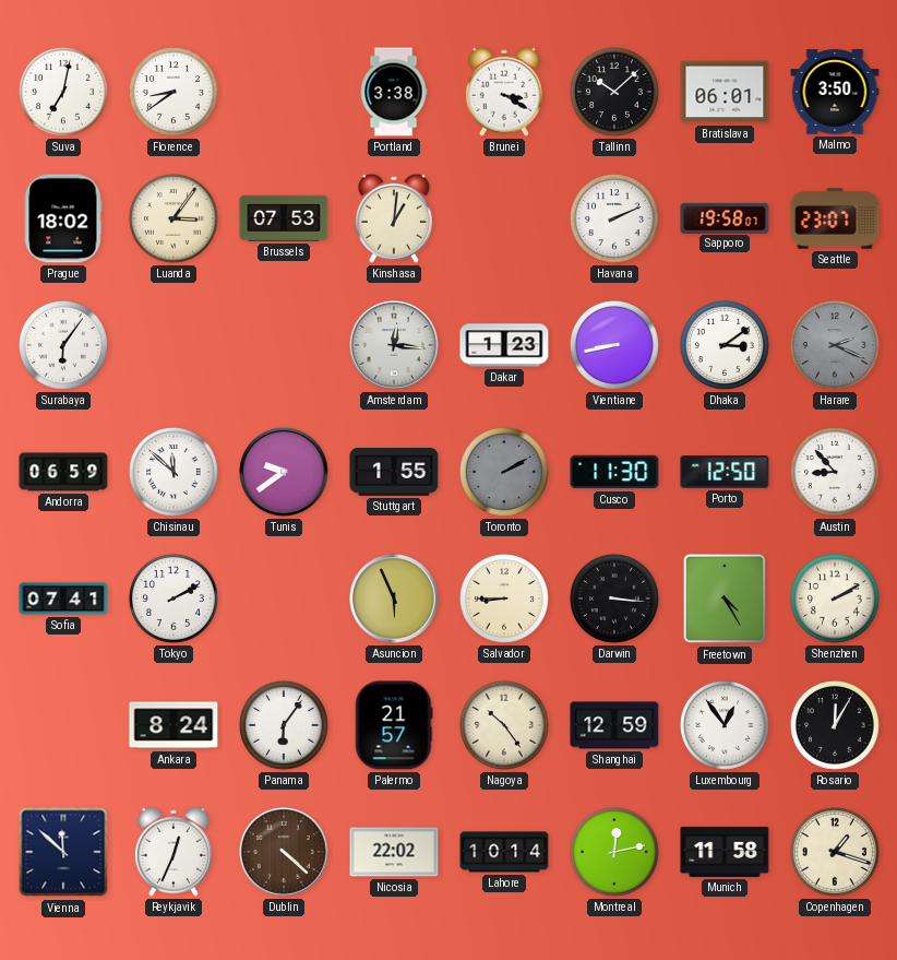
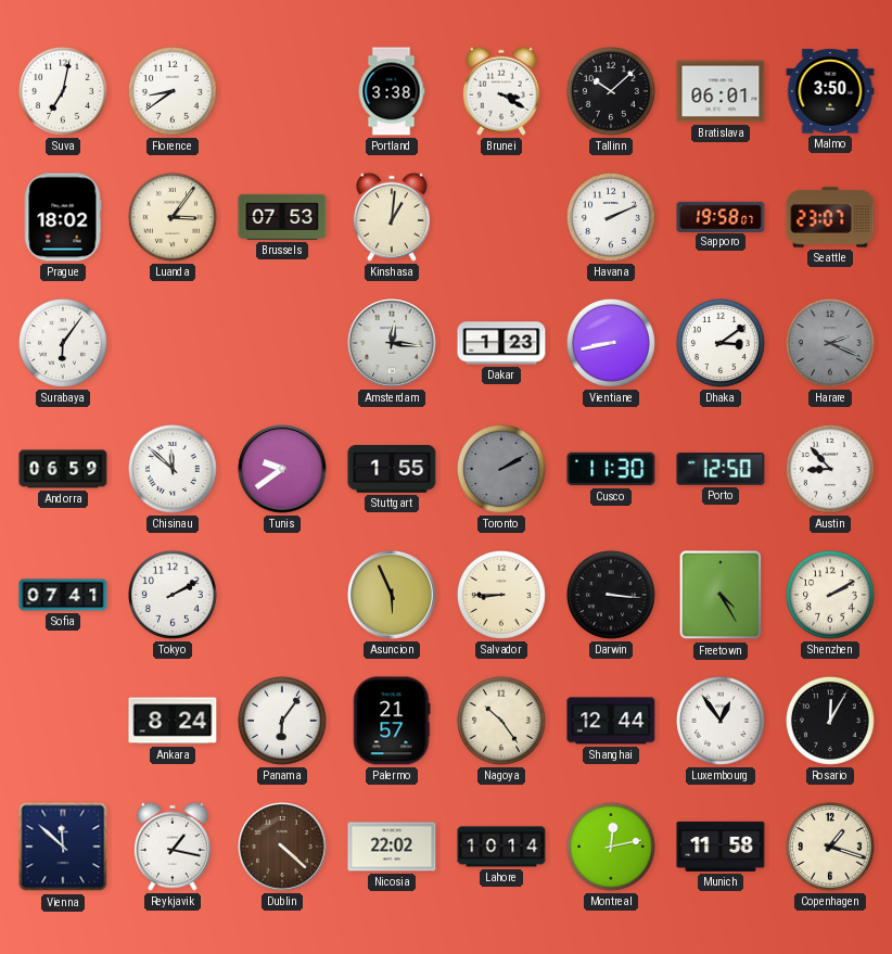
Shanghai: 12:59 -> 12:44
Reykjavik: 12:34 -> 1:17
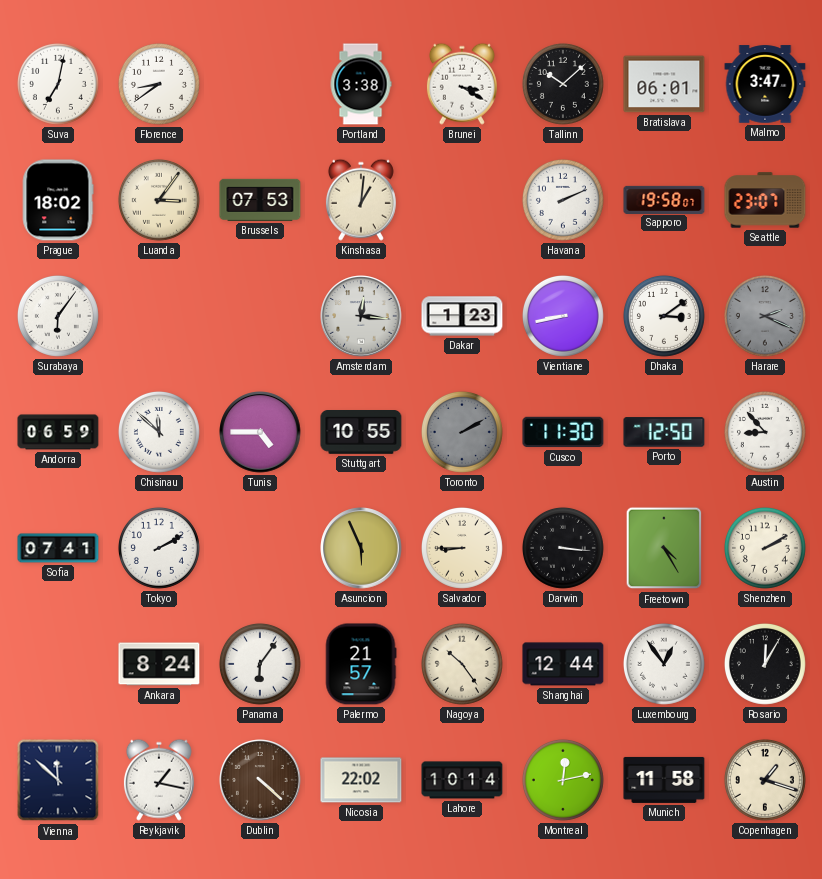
Malmo: 3:50 -> 3:47
Tunis: 9:39 -> 4:45
Stuttgart: 1:55 -> 10:55
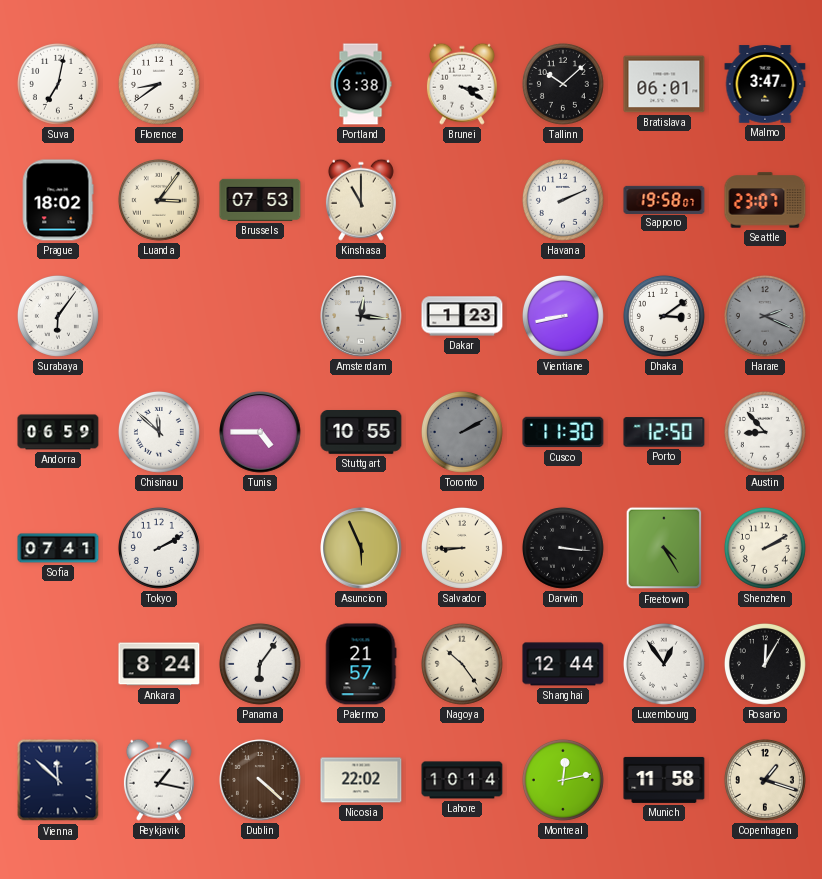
Kinshasa: 1:01 -> 11:00
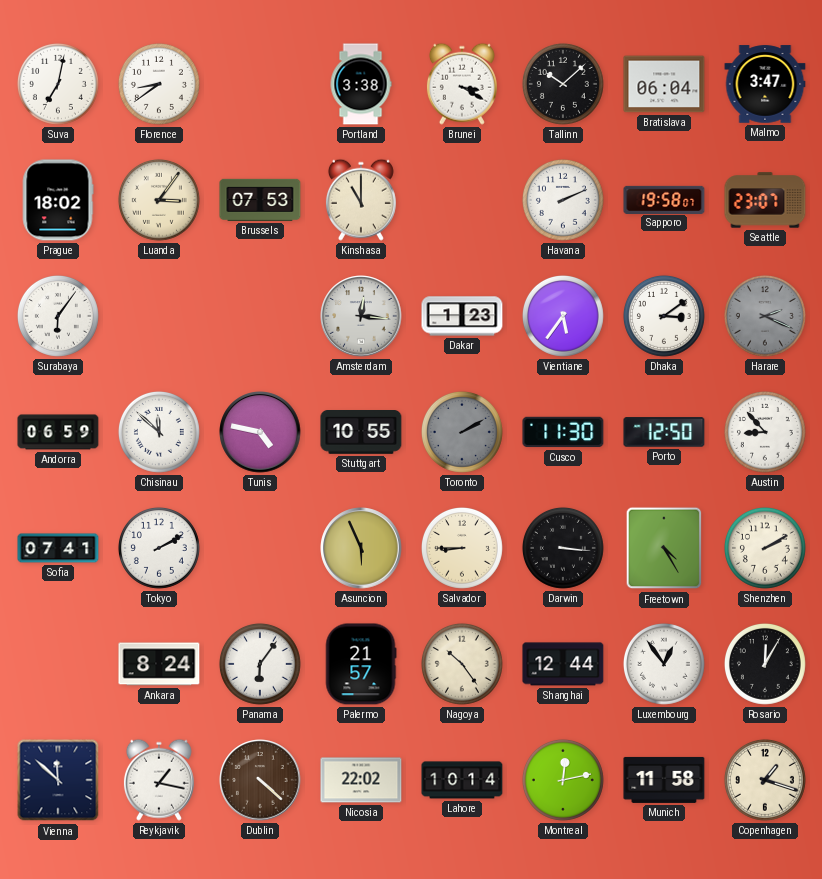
Bratislava: 06:01 -> 06:04
Vientiane: 8:43 -> 5:36
Tunis: 4:45 -> 4:47
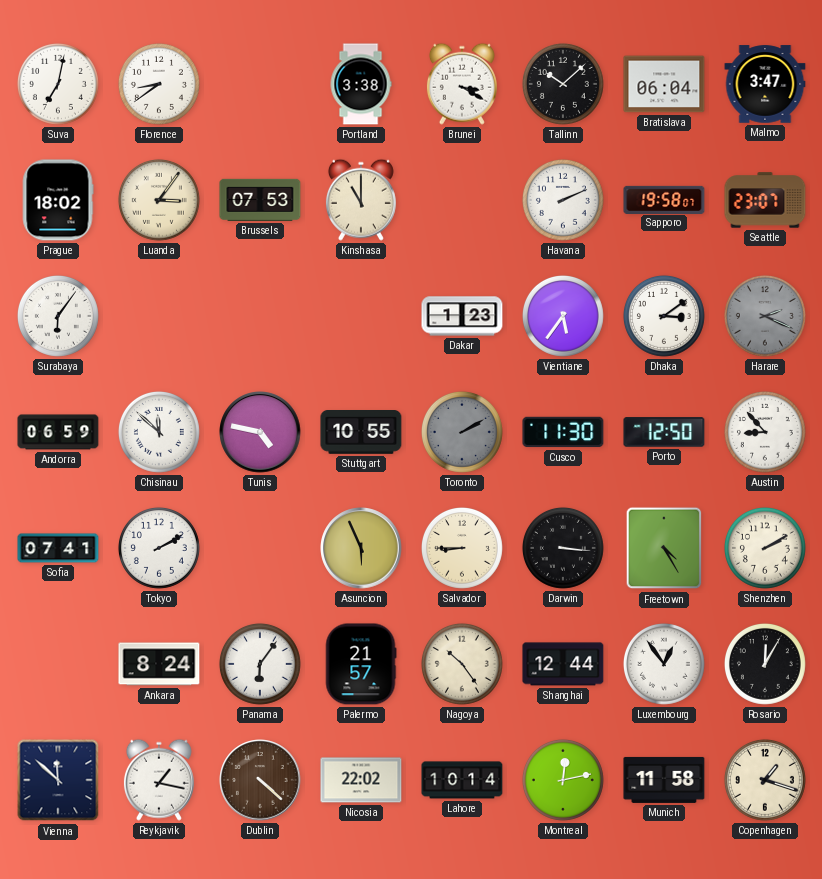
Amsterdam: 12:16 -> none
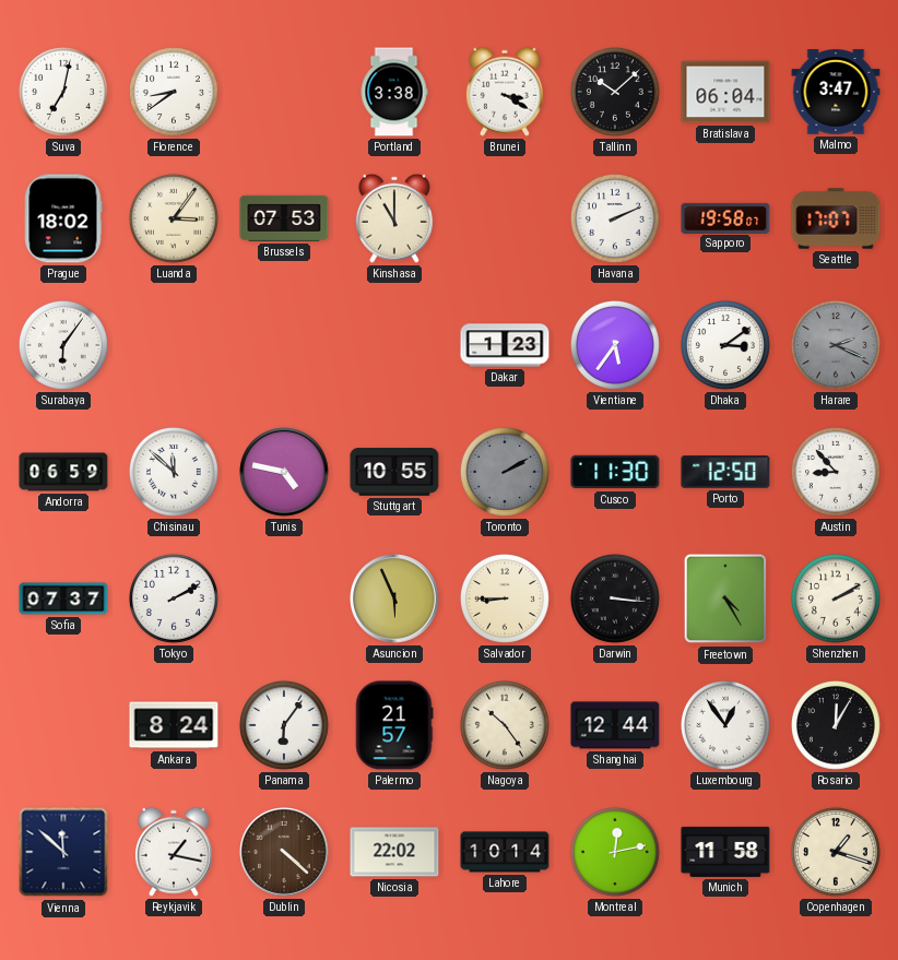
Seattle: 23:07 -> 17:07
Sofia: 07:41 -> 07:37
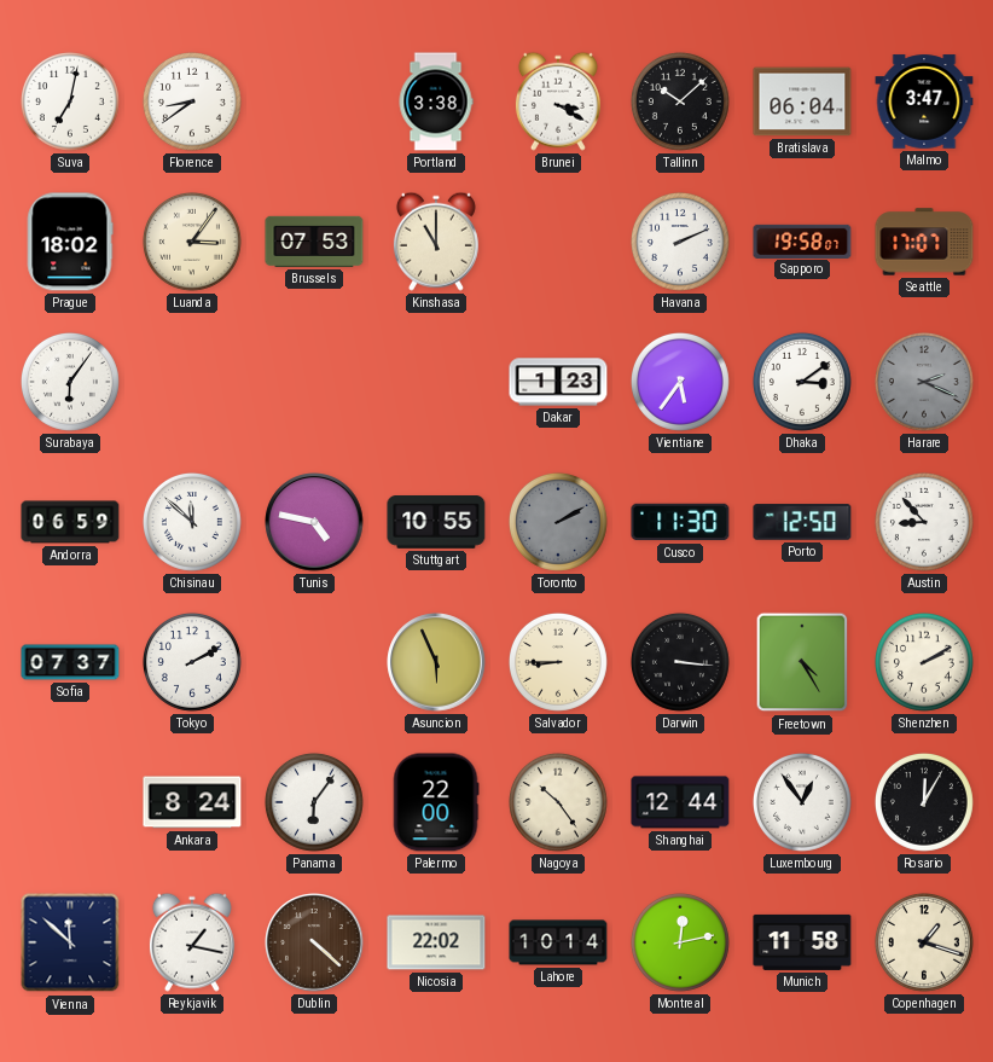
Palermo: 21:57 -> 22:00
